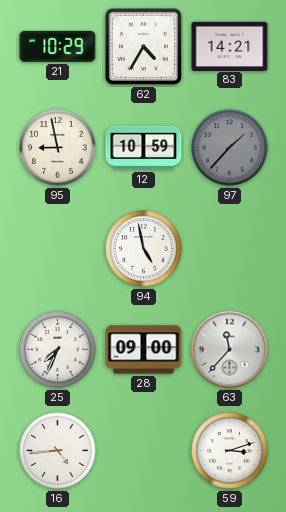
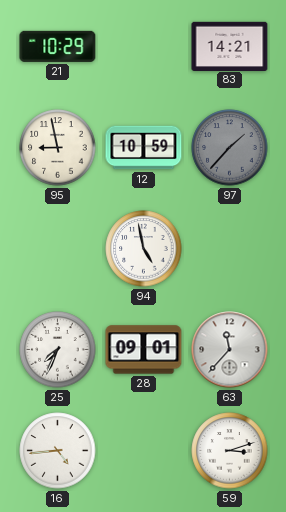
62: 4:35 -> none
28: 09:00 -> 09:01
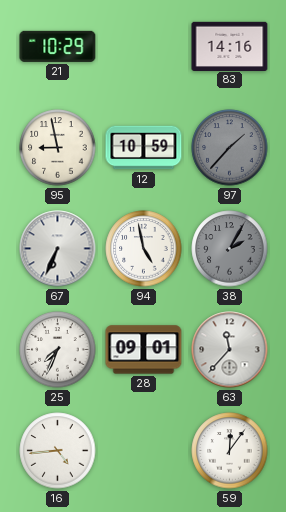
83: 14:21 -> 14:16
67: none -> 6:34
38: none -> 2:05
59: 3:12 -> 12:06
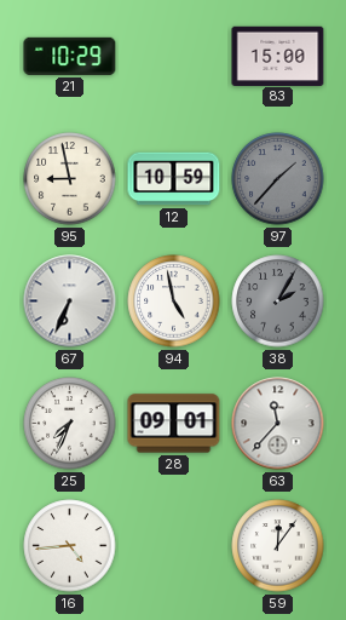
83: 14:16 -> 15:00
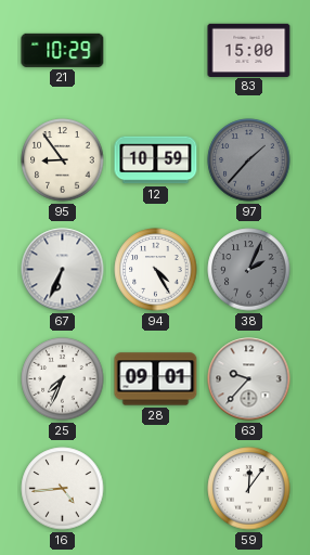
95: 8:58 -> 8:54
94: 4:58 -> 4:25
38: 2:05 -> 2:04
63: 11:37 -> 9:37
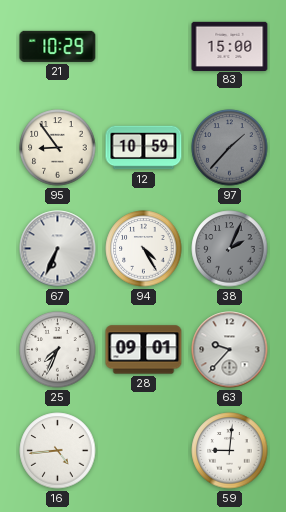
59: 12:06 -> 9:01
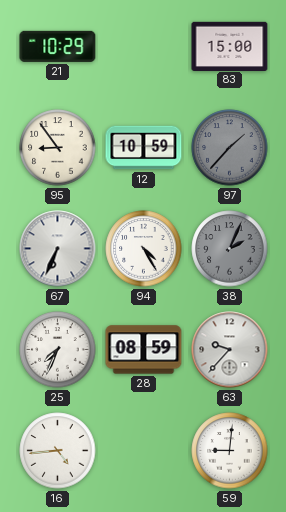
28: 09:01 -> 08:59
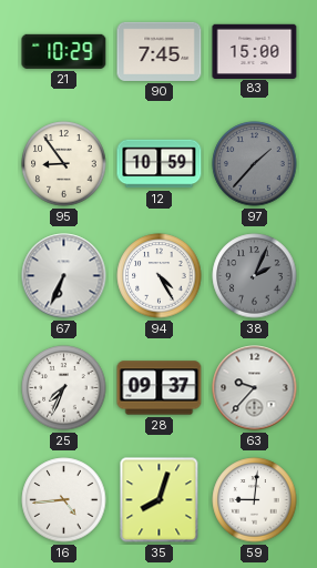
90: none -> 7:45
28: 08:59 -> 09:37
35: none -> 8:03
